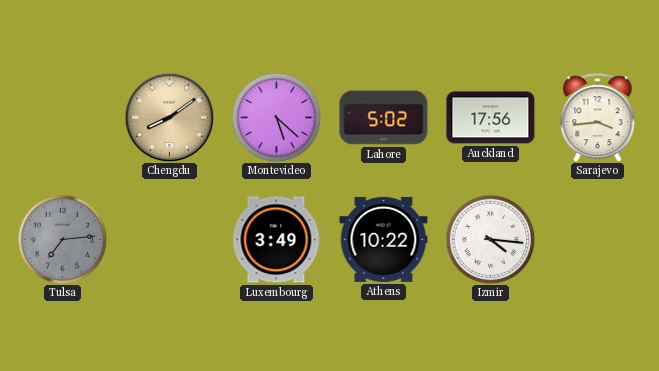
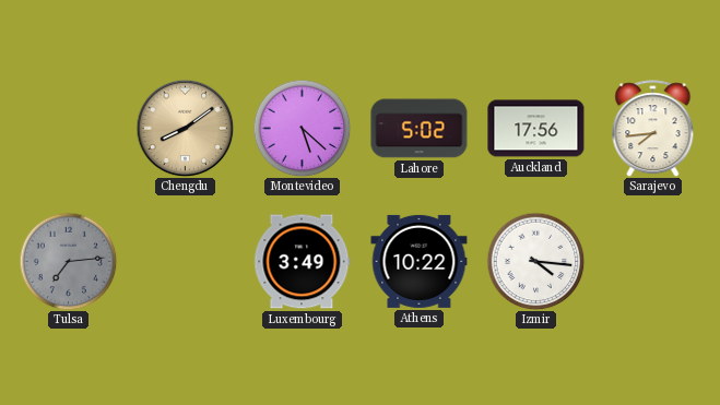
Sarajevo: 3:44 -> 7:44
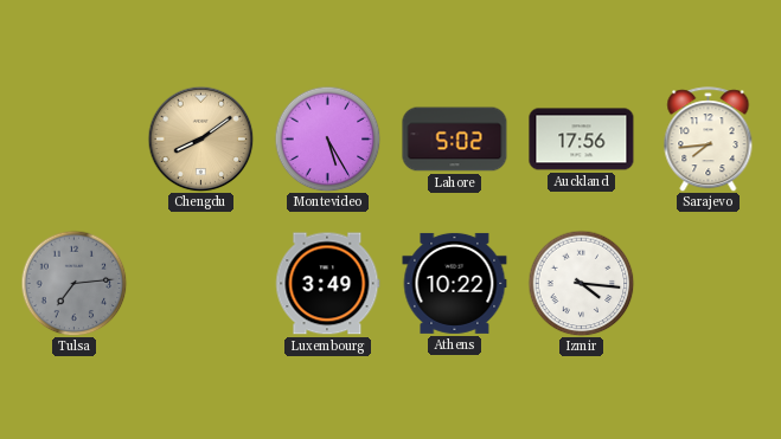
Montevideo: 5:22 -> 5:25
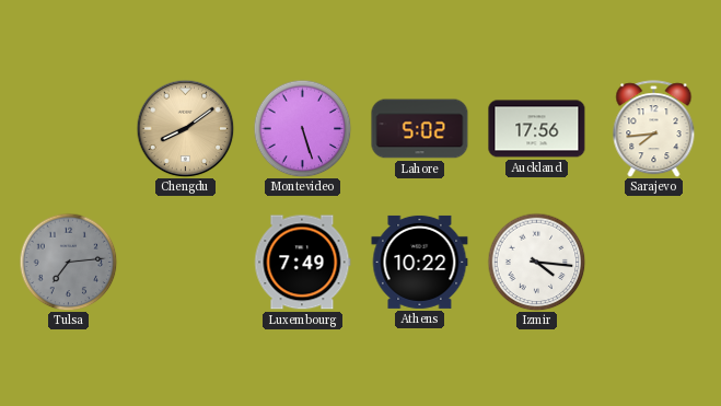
Montevideo: 5:25 -> 5:27
Luxembourg: 3:49 -> 7:49
